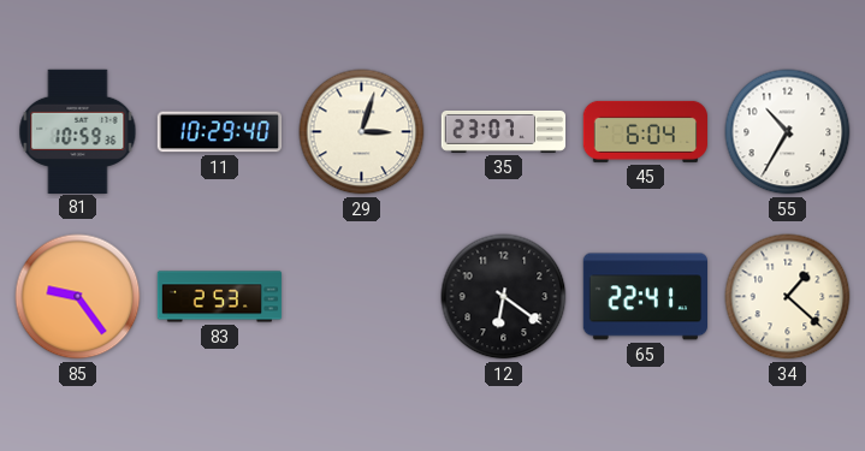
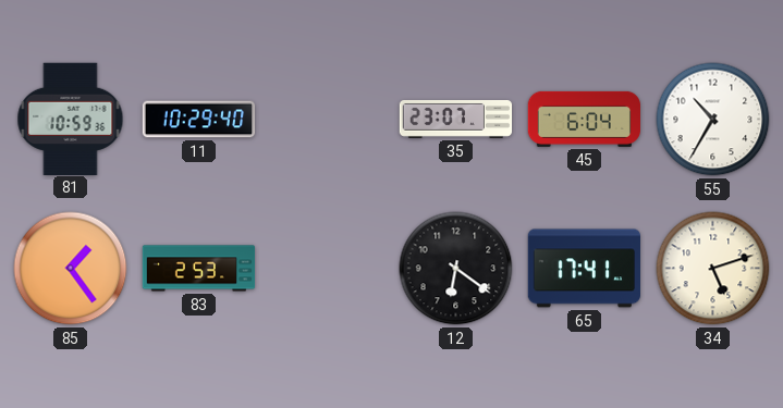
29: 3:03 -> none
85: 9:24 -> 1:24
65: 22:41 -> 17:41
34: 1:22 -> 5:12
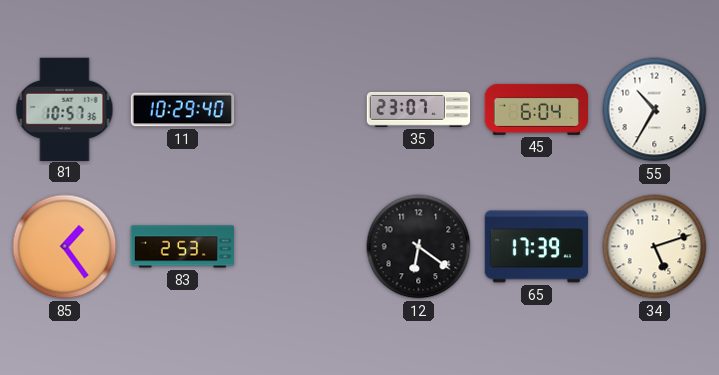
81: 10:59 -> 10:57
65: 17:41 -> 17:39
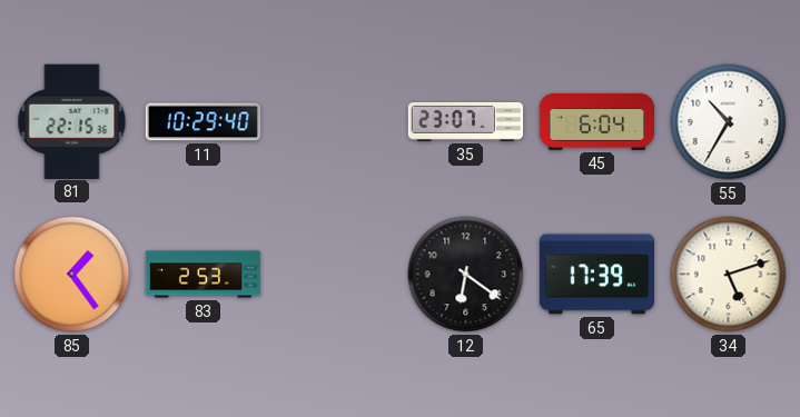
81: 10:57 -> 22:15
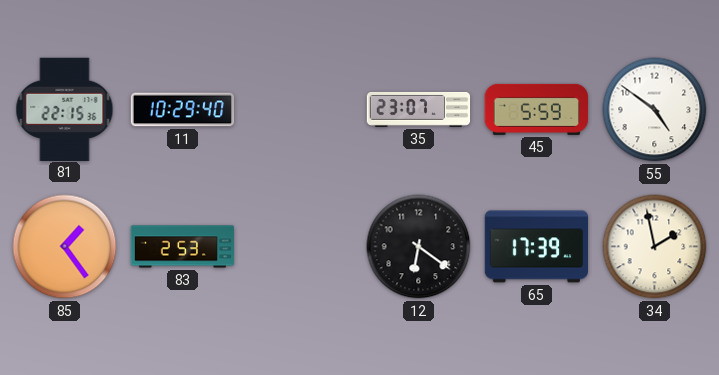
45: 6:04 -> 5:59
55: 10:35 -> 4:51
34: 5:12 -> 1:58
